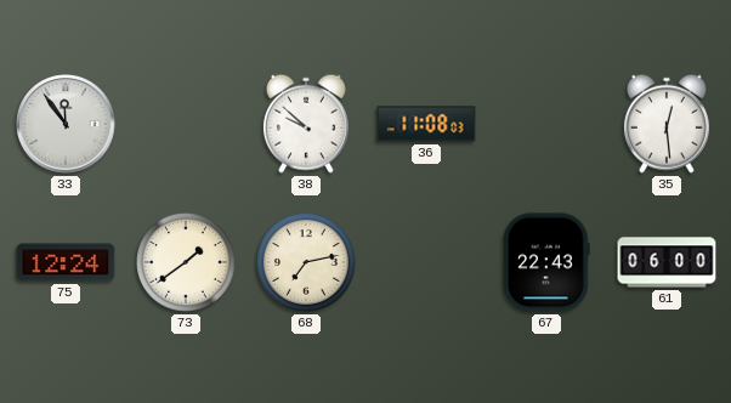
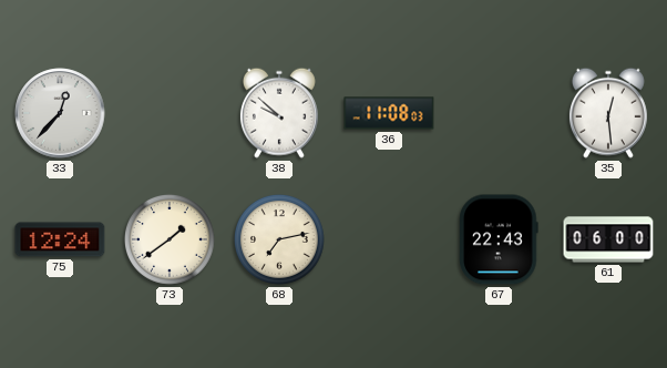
33: 11:54 -> 12:37
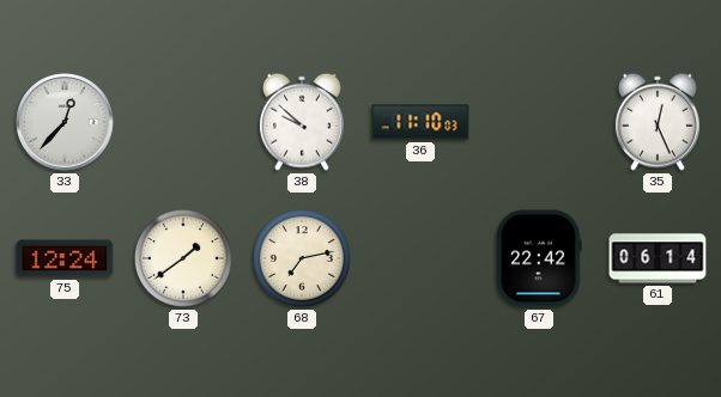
36: 11:08 -> 11:10
35: 12:29 -> 12:26
67: 22:43 -> 22:42
61: 06:00 -> 06:14
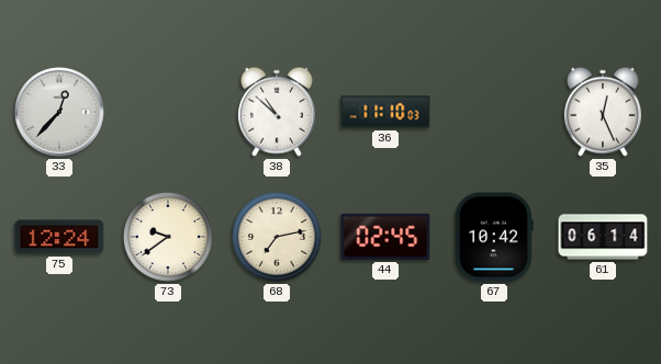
38: 9:52 -> 10:52
73: 1:39 -> 9:39
44: none -> 02:45
67: 22:42 -> 10:42
